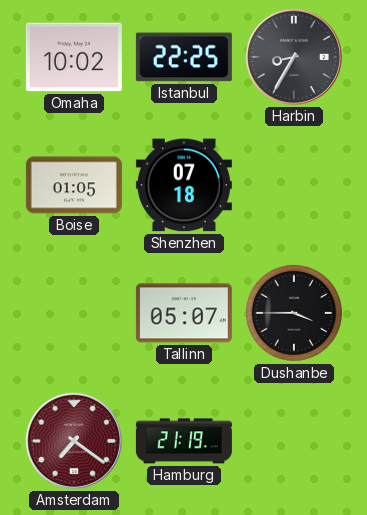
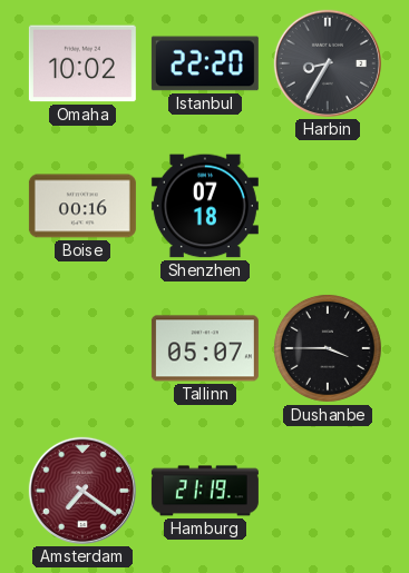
Istanbul: 22:25 -> 22:20
Boise: 01:05 -> 00:16
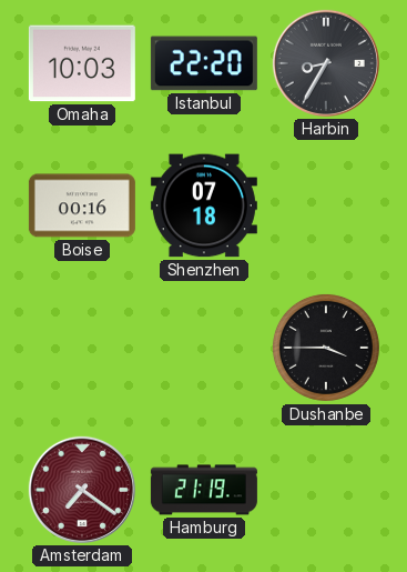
Omaha: 10:02 -> 10:03
Tallinn: 05:07 -> none
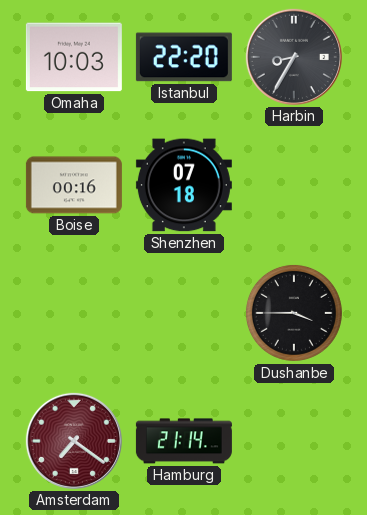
Hamburg: 21:19 -> 21:14
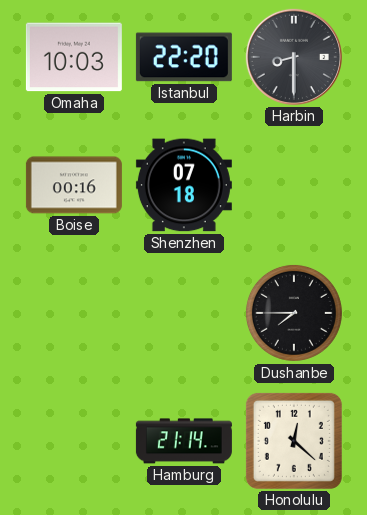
Harbin: 8:35 -> 8:30
Dushanbe: 3:45 -> 7:45
Amsterdam: 7:21 -> none
Honolulu: none -> 12:22
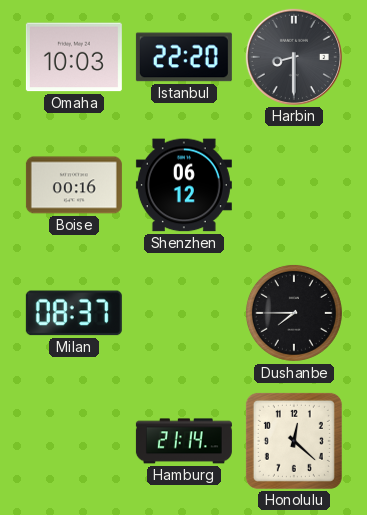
Shenzhen: 07:18 -> 06:12
Milan: none -> 08:37
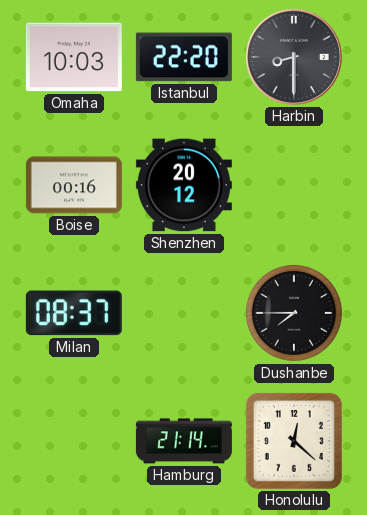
Shenzhen: 06:12 -> 20:12
